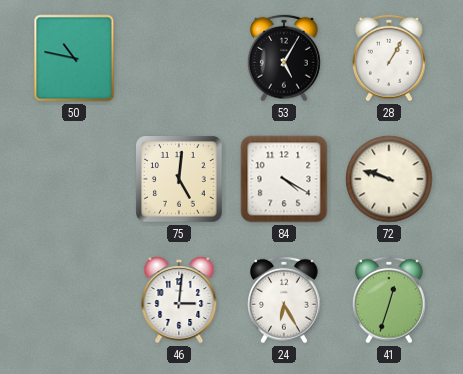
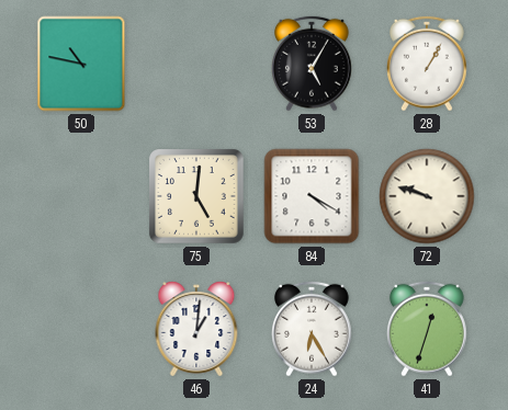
46: 3:01 -> 1:01
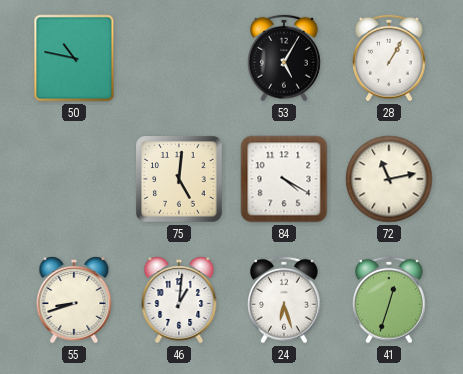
72: 9:48 -> 11:13
55: none -> 8:42
24: 6:25 -> 6:27
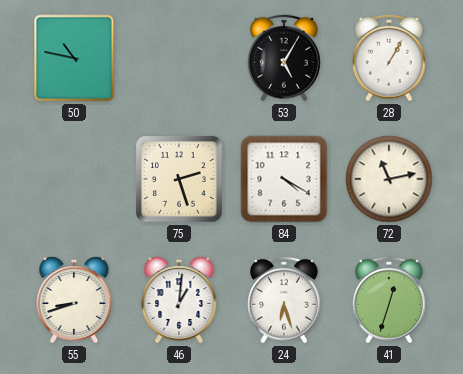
75: 5:01 -> 2:27
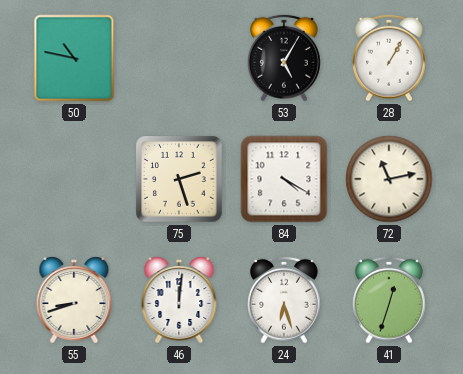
46: 1:01 -> 12:01
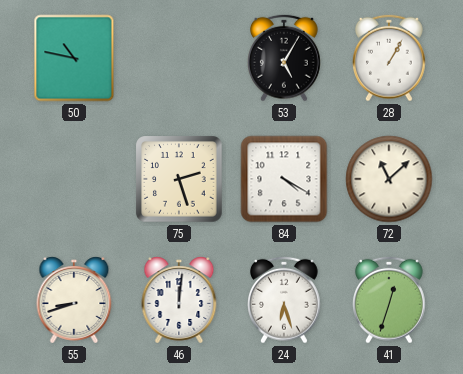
72: 11:13 -> 11:08
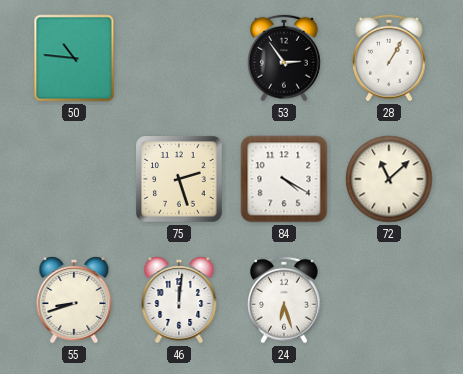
50: 10:47 -> 10:46
53: 5:05 -> 2:54
41: 12:33 -> none
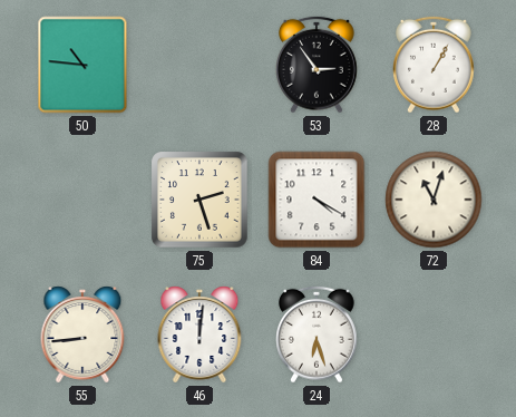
72: 11:08 -> 11:03
55: 8:42 -> 8:44
